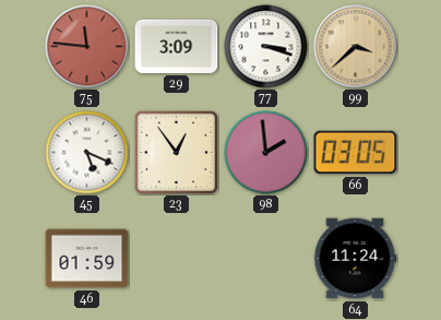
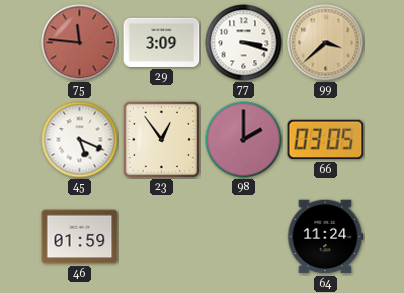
98: 1:59 -> 2:00
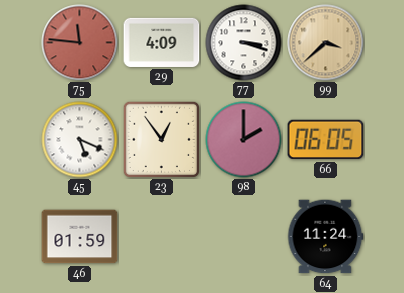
29: 3:09 -> 4:09
66: 03:05 -> 06:05
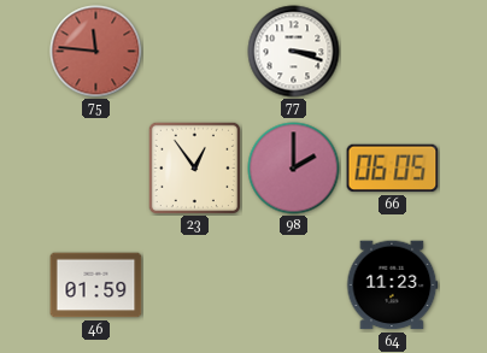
29: 4:09 -> none
99: 3:38 -> none
45: 5:19 -> none
64: 11:24 -> 11:23
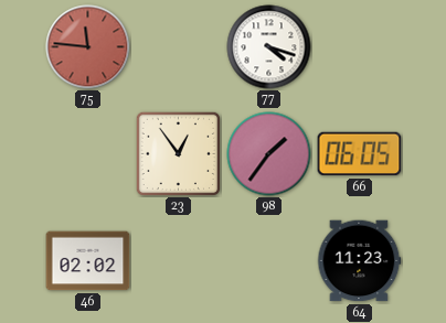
77: 3:18 -> 4:18
98: 2:00 -> 1:36
46: 01:59 -> 02:02
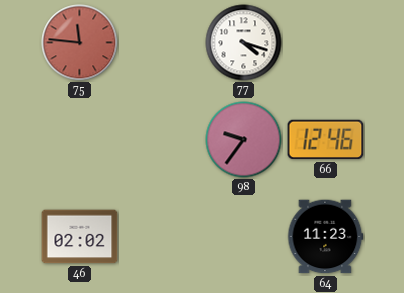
23: 12:54 -> none
98: 1:36 -> 9:36
66: 06:05 -> 12:46
